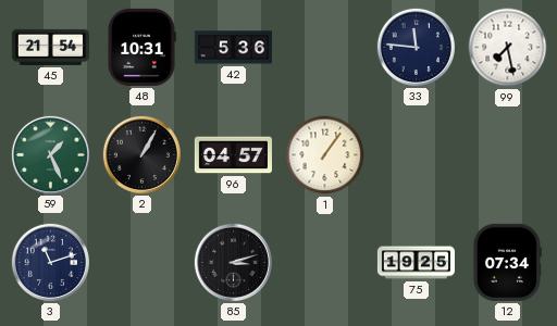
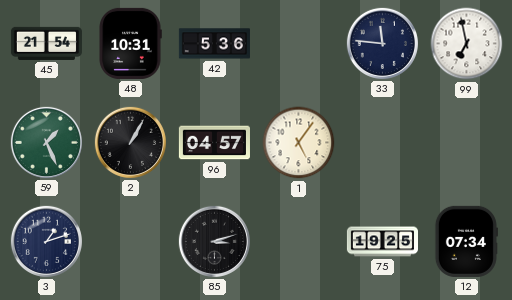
99: 7:28 -> 6:58
1: 1:06 -> 5:06
3: 11:12 -> 1:12
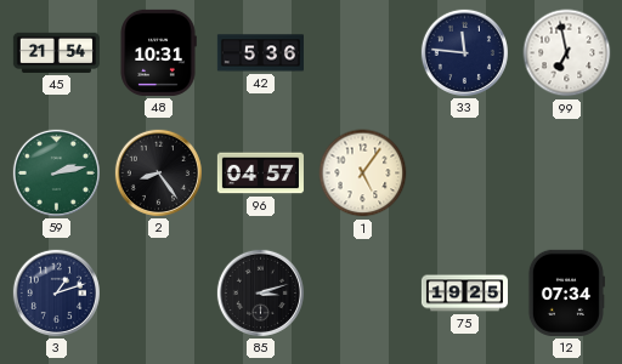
59: 1:26 -> 2:13
2: 1:05 -> 8:24
